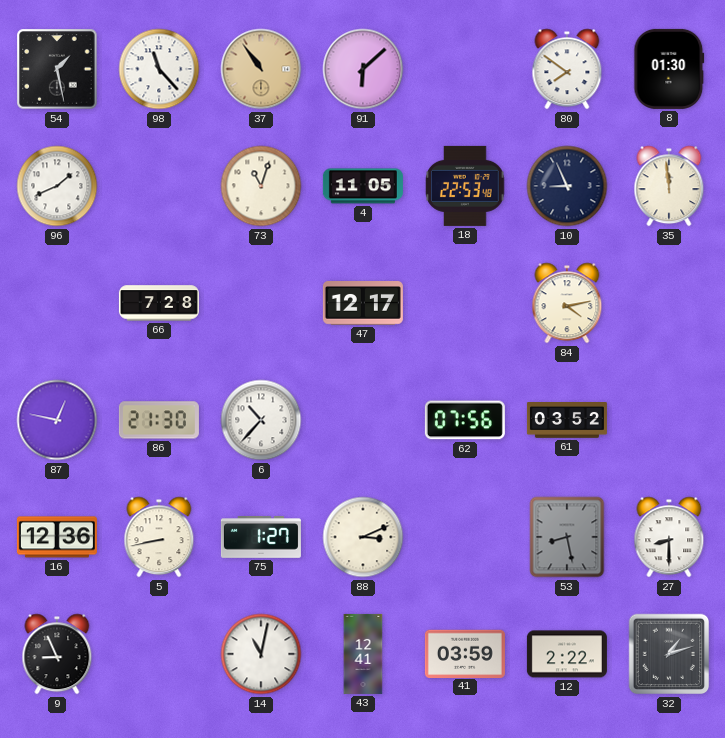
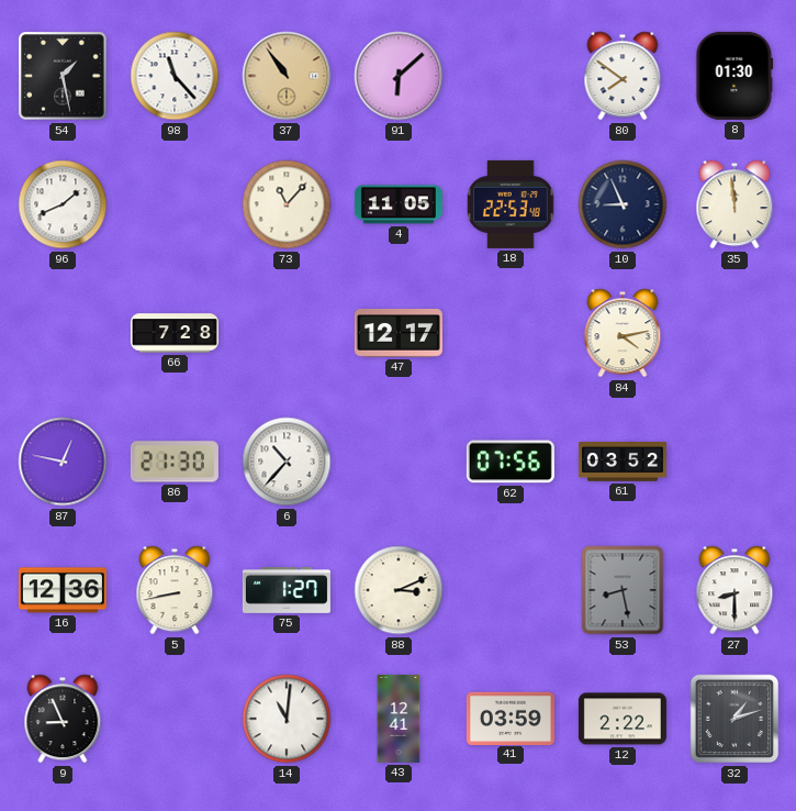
73: 11:03 -> 11:07
14: 11:02 -> 11:01
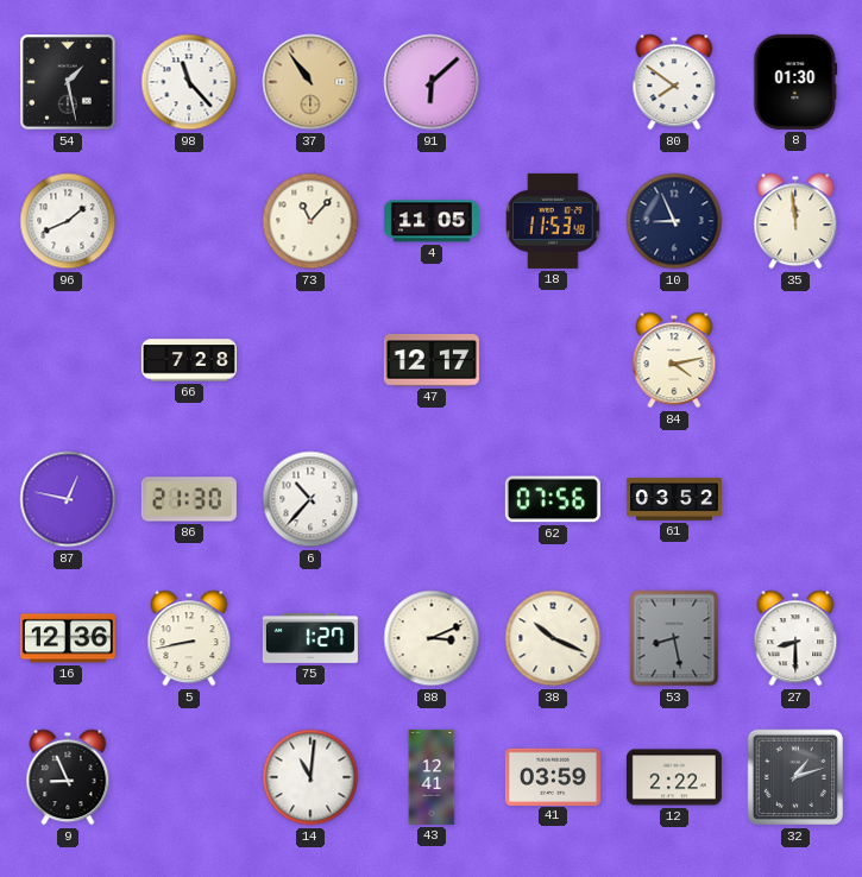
18: 22:53 -> 11:53
38: none -> 10:19
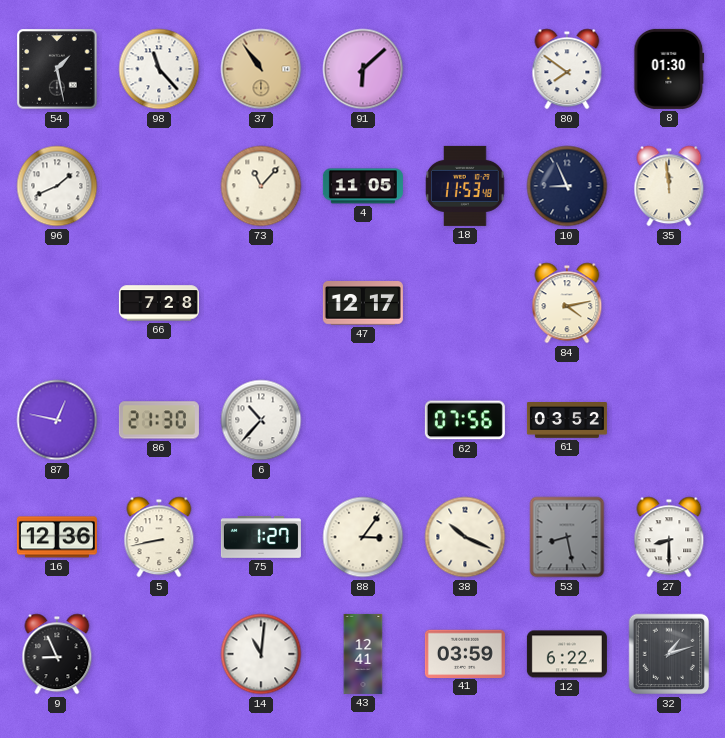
88: 3:11 -> 3:06
12: 2:22 -> 6:22
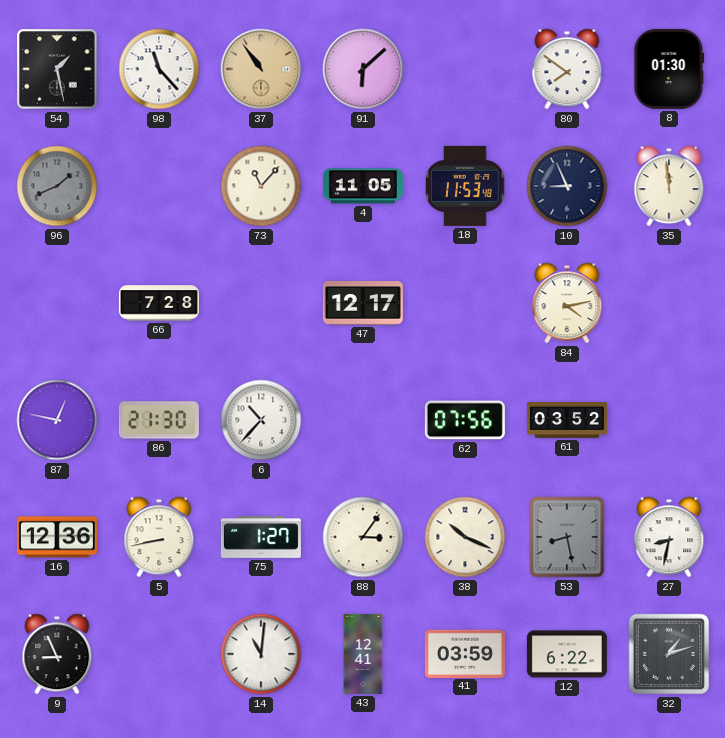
96 dial: white -> grey
27: 8:30 -> 8:32
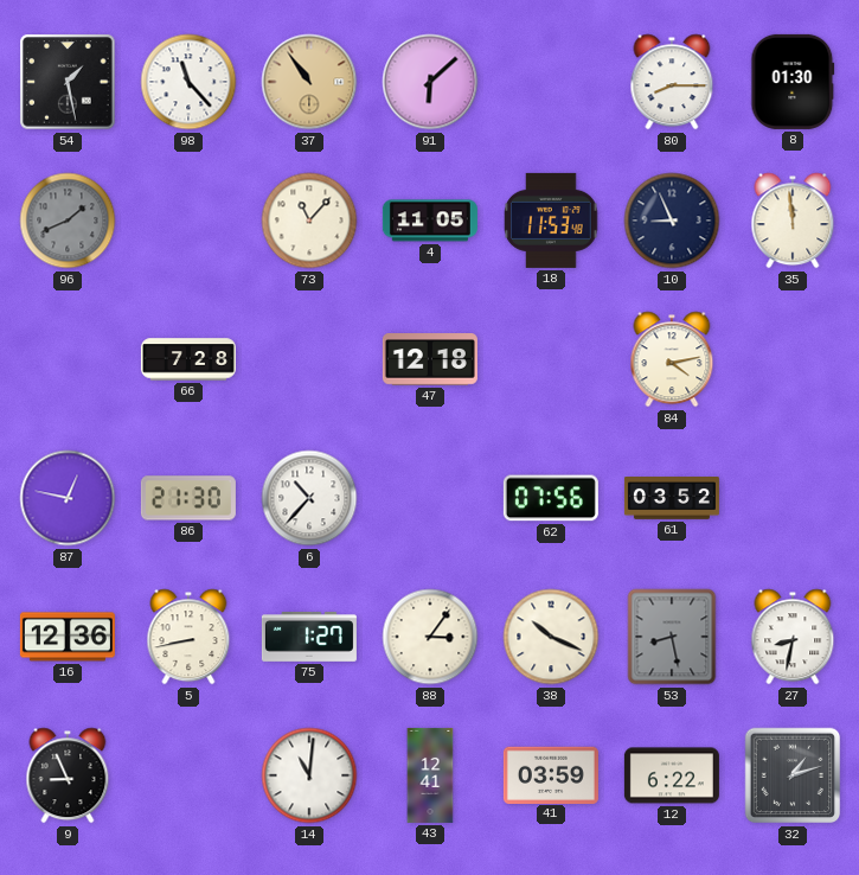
80: 7:51 -> 8:15
47: 12:17 -> 12:18
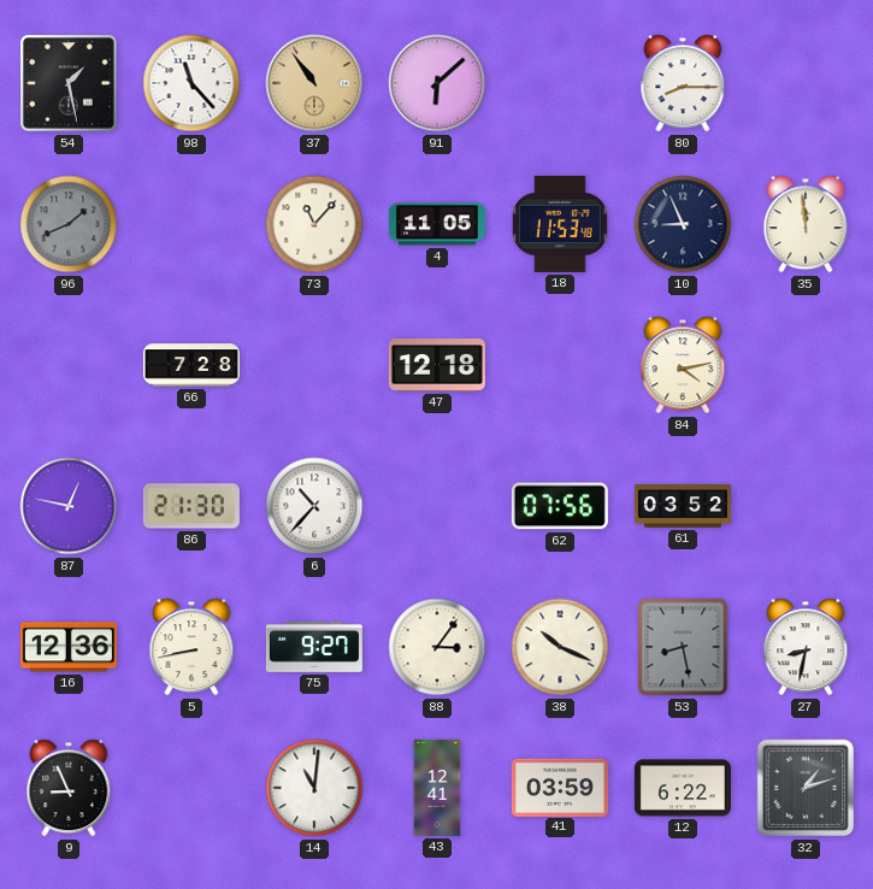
8: 01:30 -> none
75: 1:27 -> 9:27
